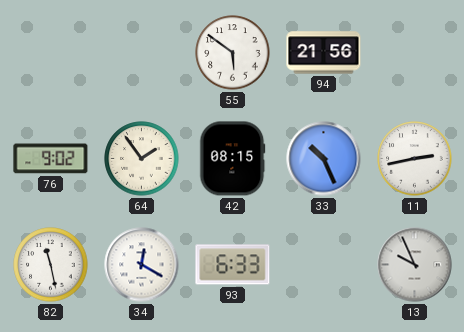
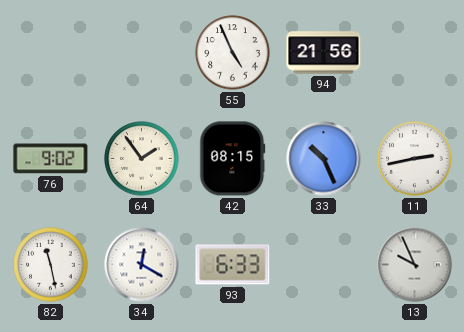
55: 5:51 -> 4:56
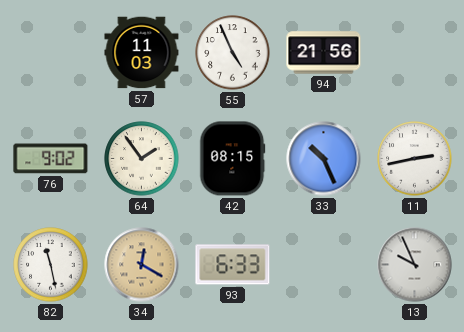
57: none -> 11:03
34 dial: white -> champagne
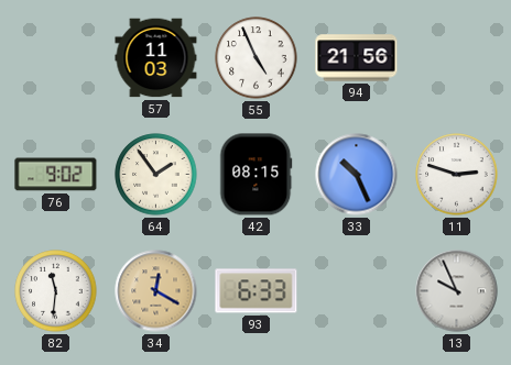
11: 2:43 -> 2:48
82: 11:28 -> 11:31
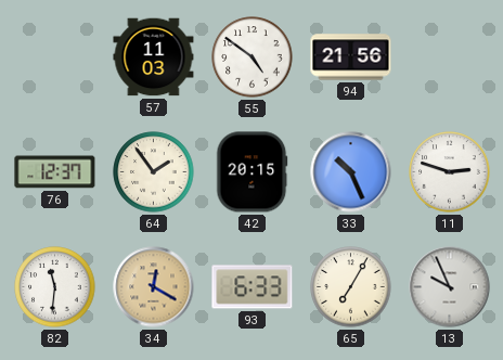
55: 4:56 -> 4:51
76: 9:02 -> 12:37
42: 08:15 -> 20:15
65: none -> 7:05
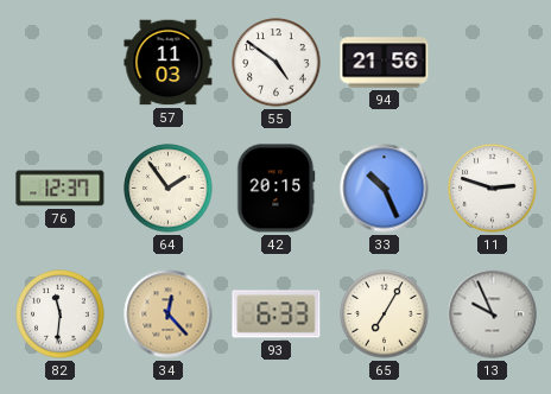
34: 12:20 -> 12:23
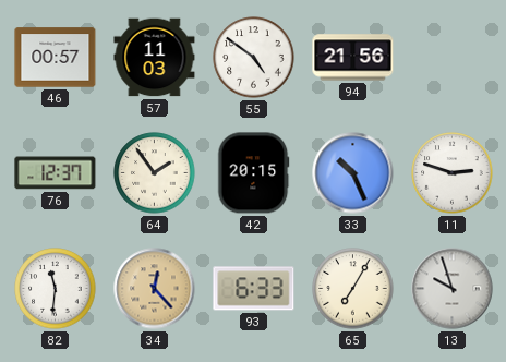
46: none -> 00:57
13: 9:56 -> 9:57
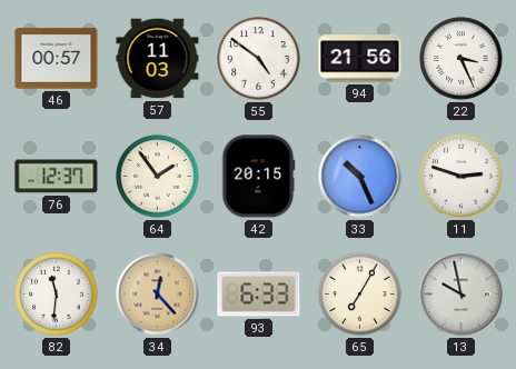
22: none -> 3:26
13: 9:57 -> 9:58
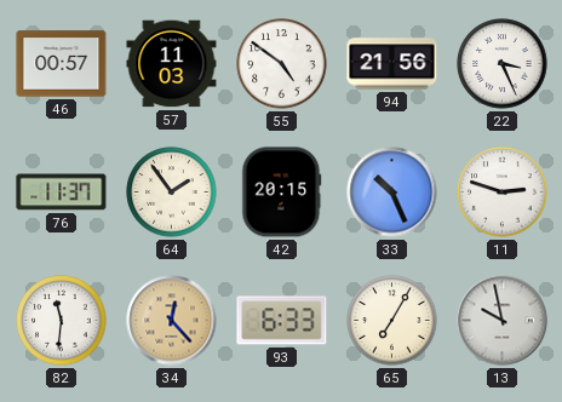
76: 12:37 -> 11:37
